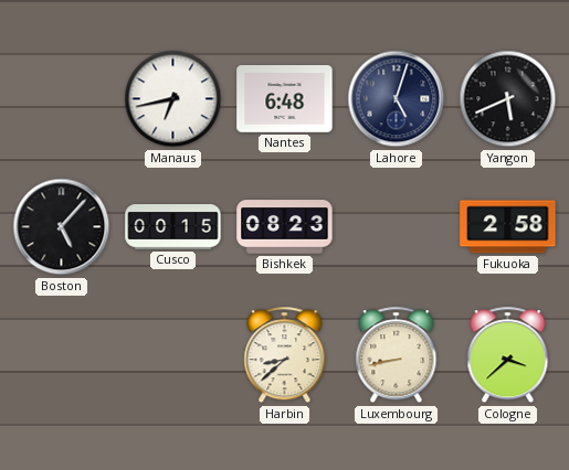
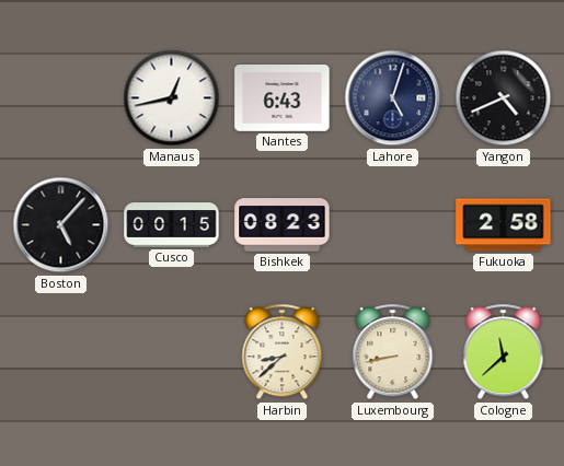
Manaus: 6:43 -> 12:43
Nantes: 6:48 -> 6:43
Yangon: 5:41 -> 4:41
Cologne: 3:38 -> 11:38
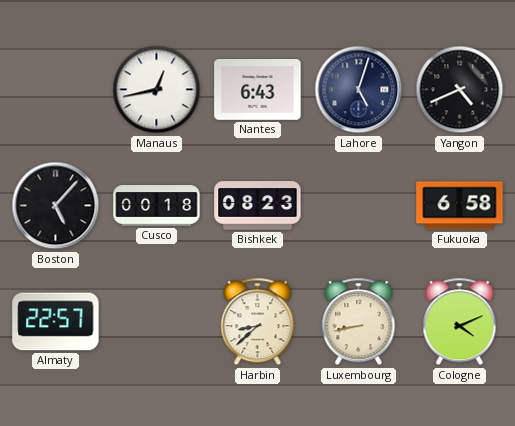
Cusco: 00:15 -> 00:18
Fukuoka: 2:58 -> 6:58
Almaty: none -> 22:57
Cologne: 11:38 -> 4:11
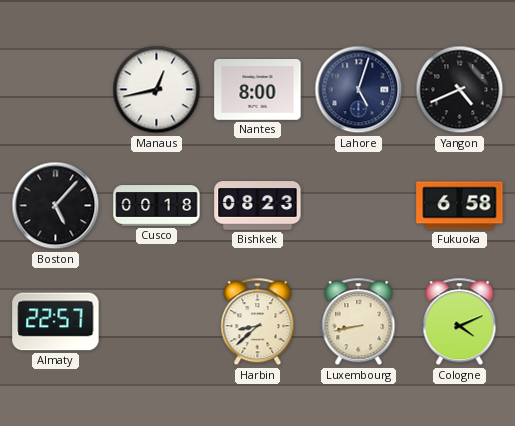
Nantes: 6:43 -> 8:00
